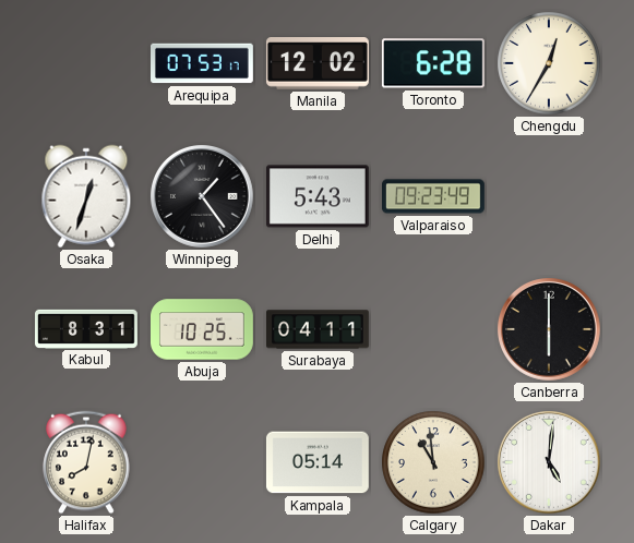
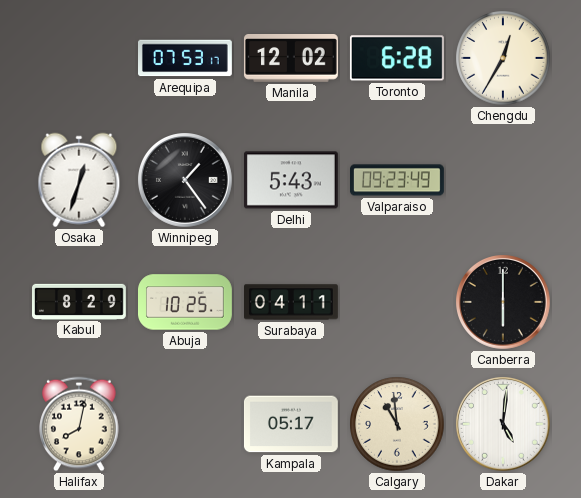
Kabul: 8:31 -> 8:29
Kampala: 05:14 -> 05:17
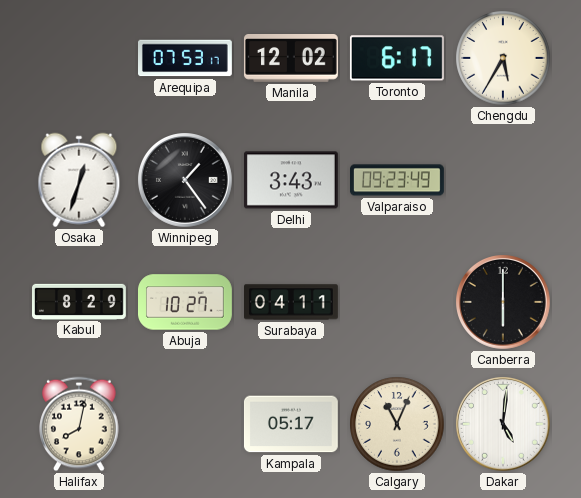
Toronto: 6:28 -> 6:17
Chengdu: 12:35 -> 5:35
Delhi: 5:43 -> 3:43
Abuja: 10:25 -> 10:27
Calgary: 10:59 -> 11:04
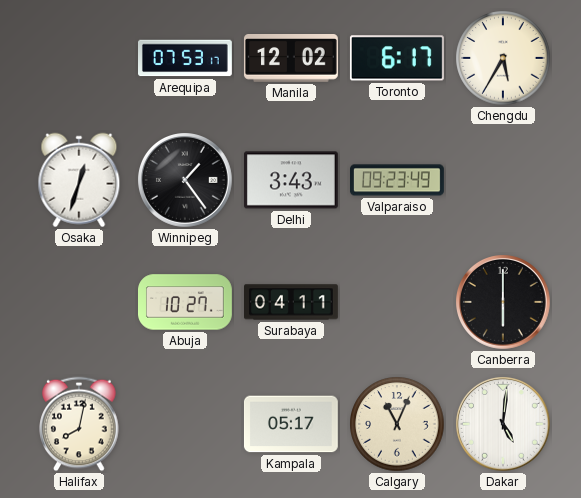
Kabul: 8:29 -> none
